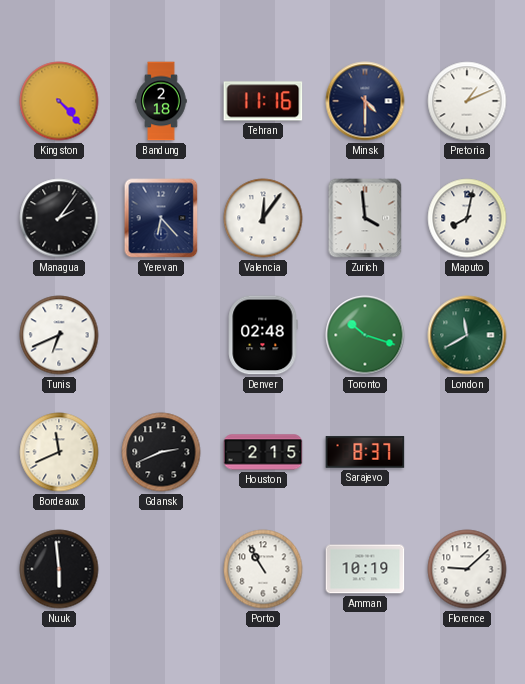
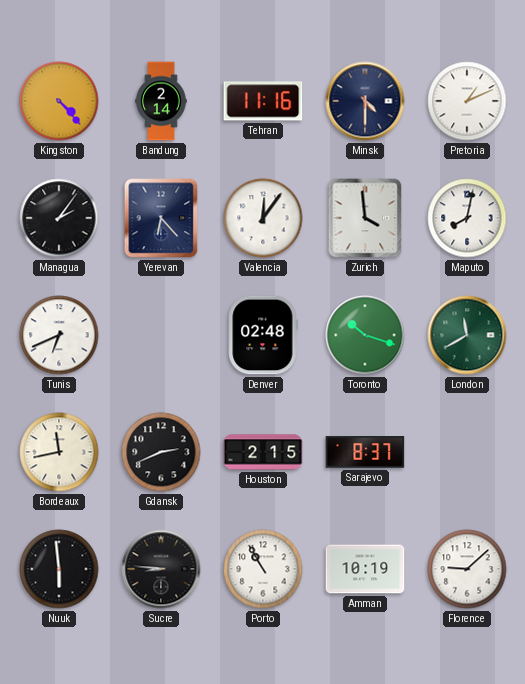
Bandung: 2:18 -> 2:14
Bordeaux: 11:41 -> 11:43
Sucre: none -> 8:46
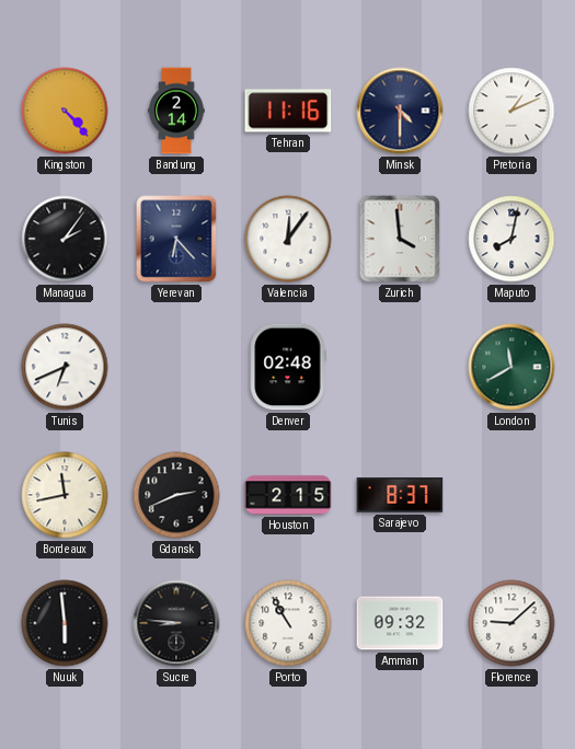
Toronto: 10:18 -> none
Amman: 10:19 -> 09:32
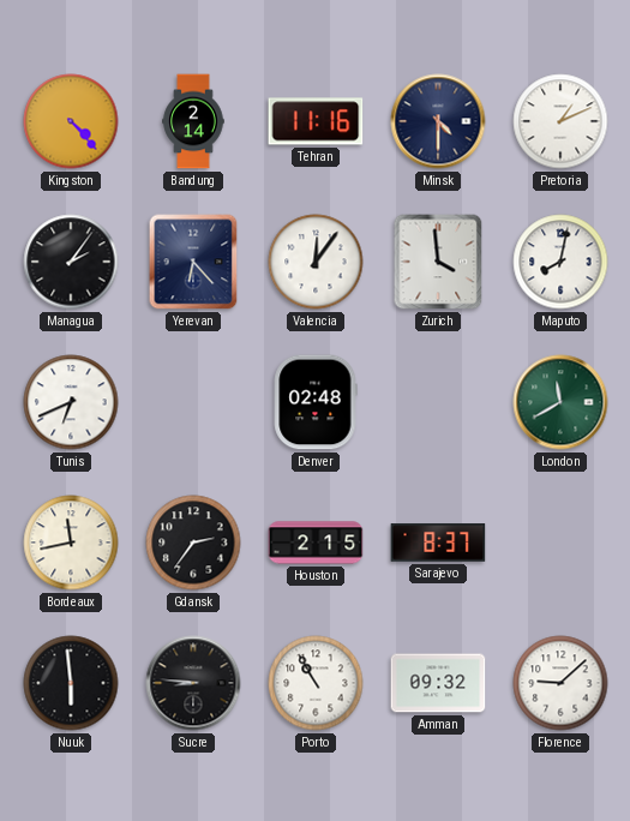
Gdansk: 2:41 -> 2:36
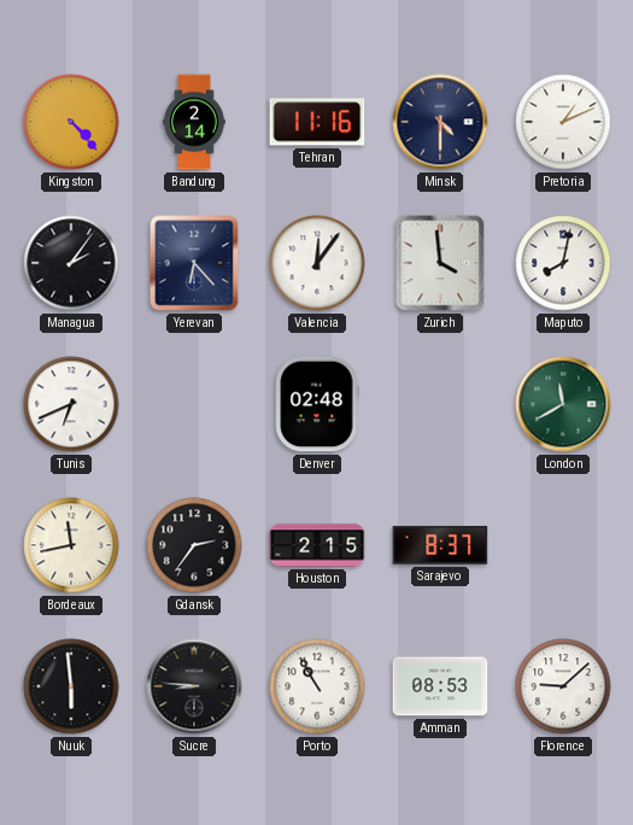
Amman: 09:32 -> 08:53
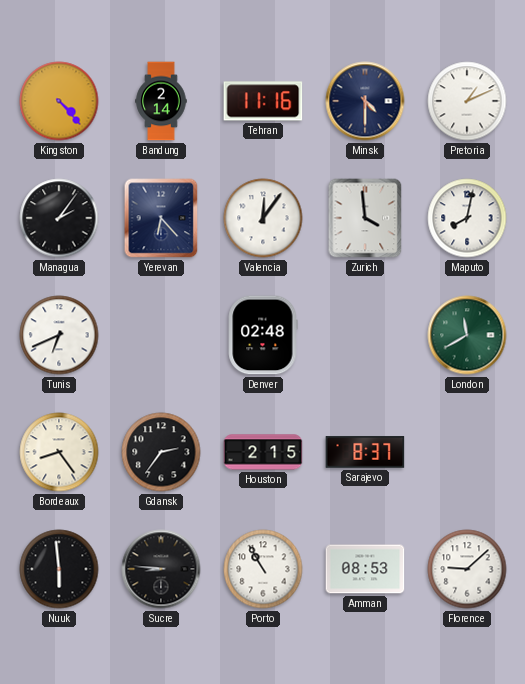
Bordeaux: 11:43 -> 8:24
